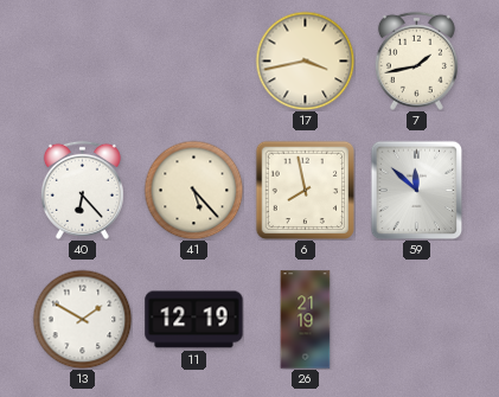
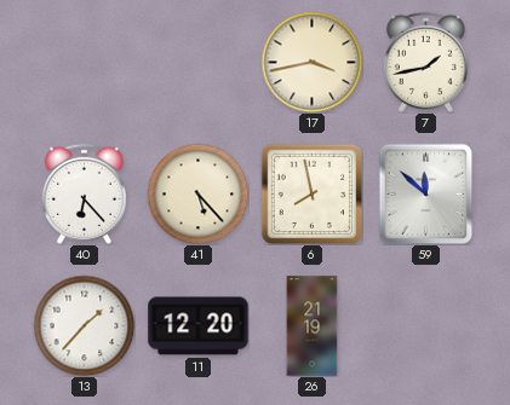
13: 1:50 -> 1:37
11: 12:19 -> 12:20
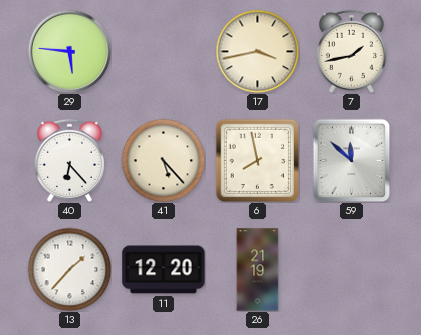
29: none -> 5:46
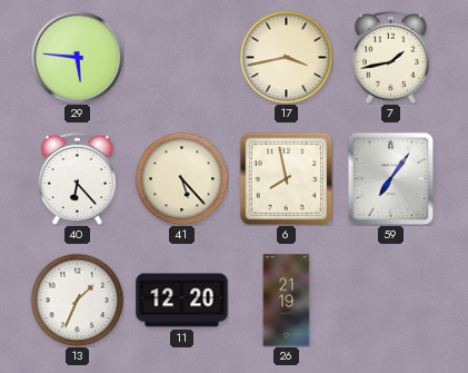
59: 11:52 -> 7:06
13: 1:37 -> 1:34
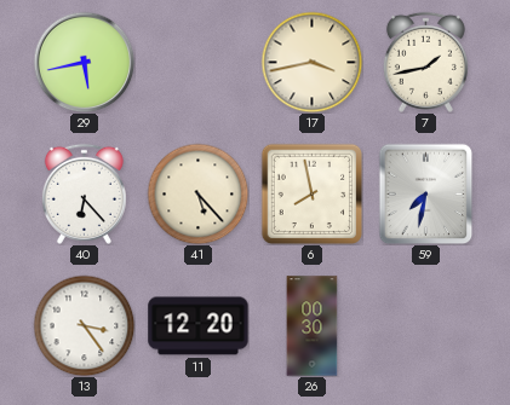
29: 5:46 -> 5:43
59: 7:06 -> 7:32
13: 1:34 -> 3:24
26: 21:19 -> 00:30
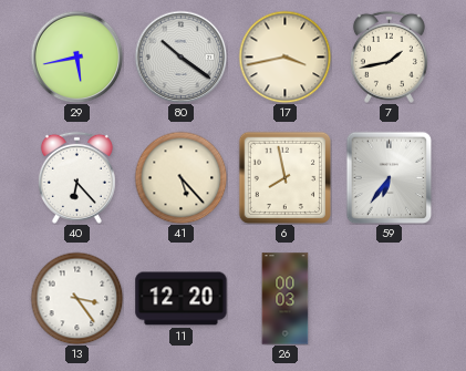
80: none -> 10:21
59: 7:32 -> 6:36
26: 00:30 -> 00:03
